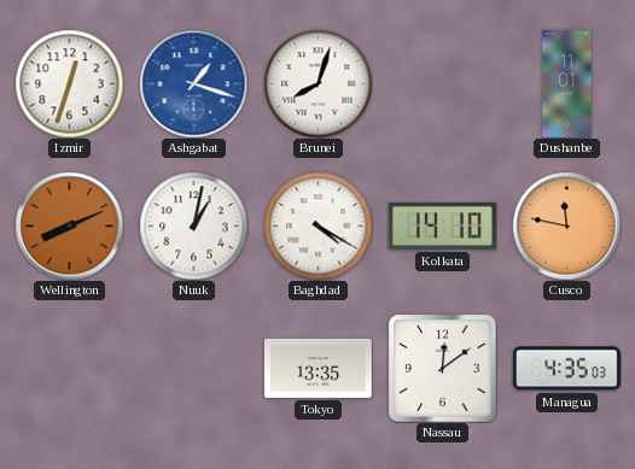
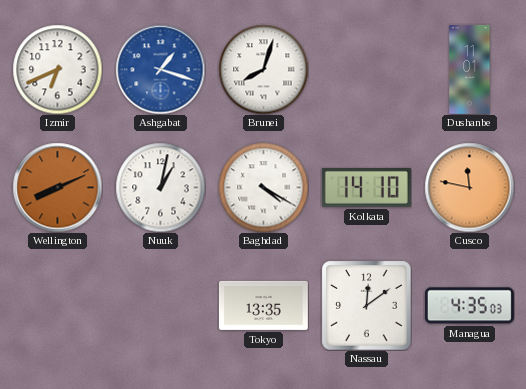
Izmir: 12:33 -> 6:41
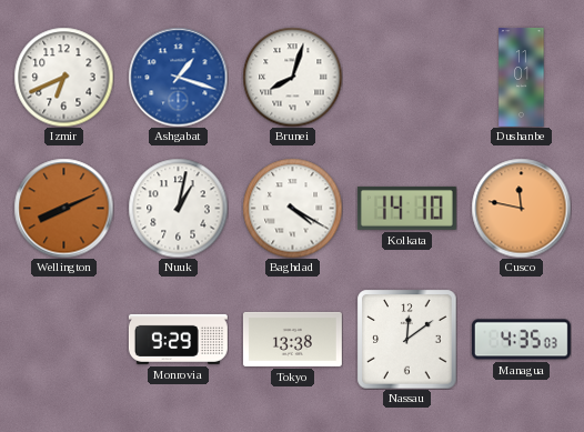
Monrovia: none -> 9:29
Tokyo: 13:35 -> 13:38
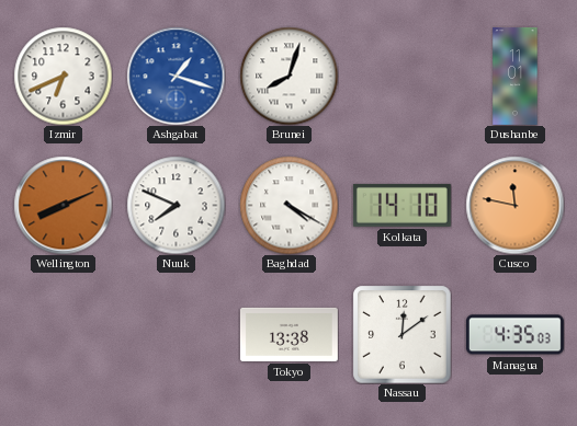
Nuuk: 1:02 -> 7:49
Monrovia: 9:29 -> none
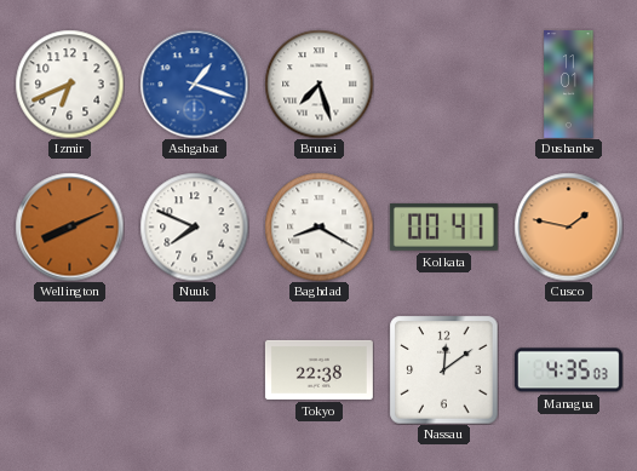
Brunei: 8:03 -> 7:27
Baghdad: 4:20 -> 8:20
Kolkata: 14:10 -> 00:41
Cusco: 11:47 -> 1:47
Tokyo: 13:38 -> 22:38
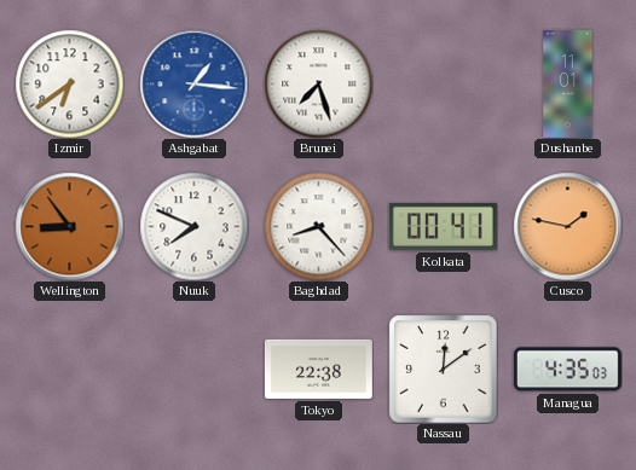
Izmir: 6:41 -> 6:39
Ashgabat: 1:18 -> 1:16
Wellington: 8:11 -> 8:54
Baghdad: 8:20 -> 8:23
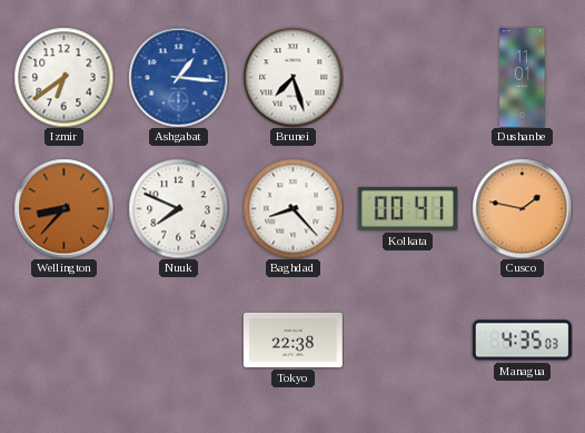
Wellington: 8:54 -> 8:37
Nassau: 12:09 -> none
